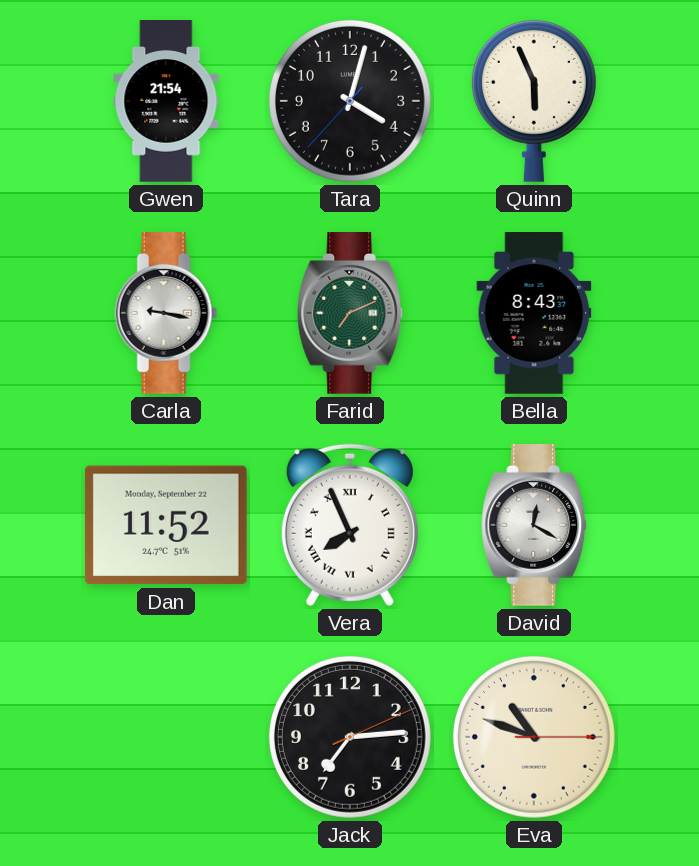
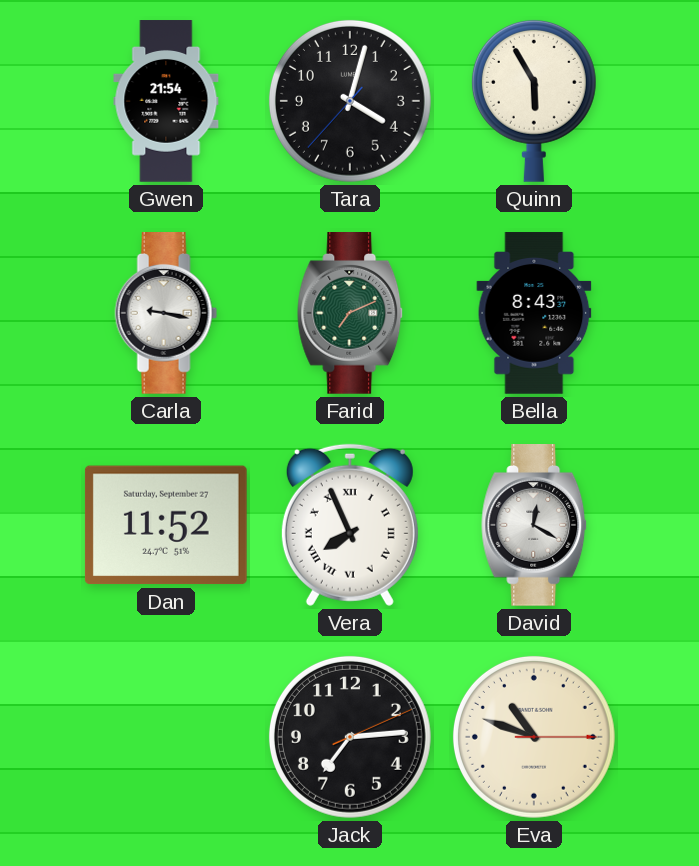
Quinn: 5:56 -> 5:55
Dan date: Monday, September 22 -> Saturday, September 27
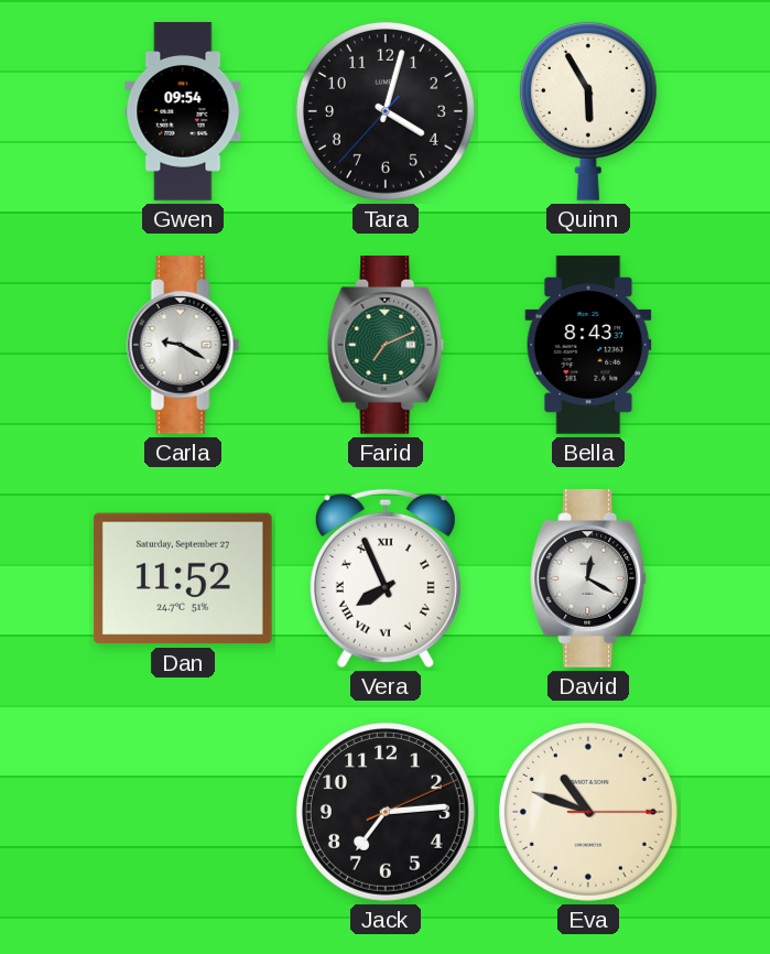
Gwen: 21:54 -> 09:54
Carla: 9:17 -> 9:20
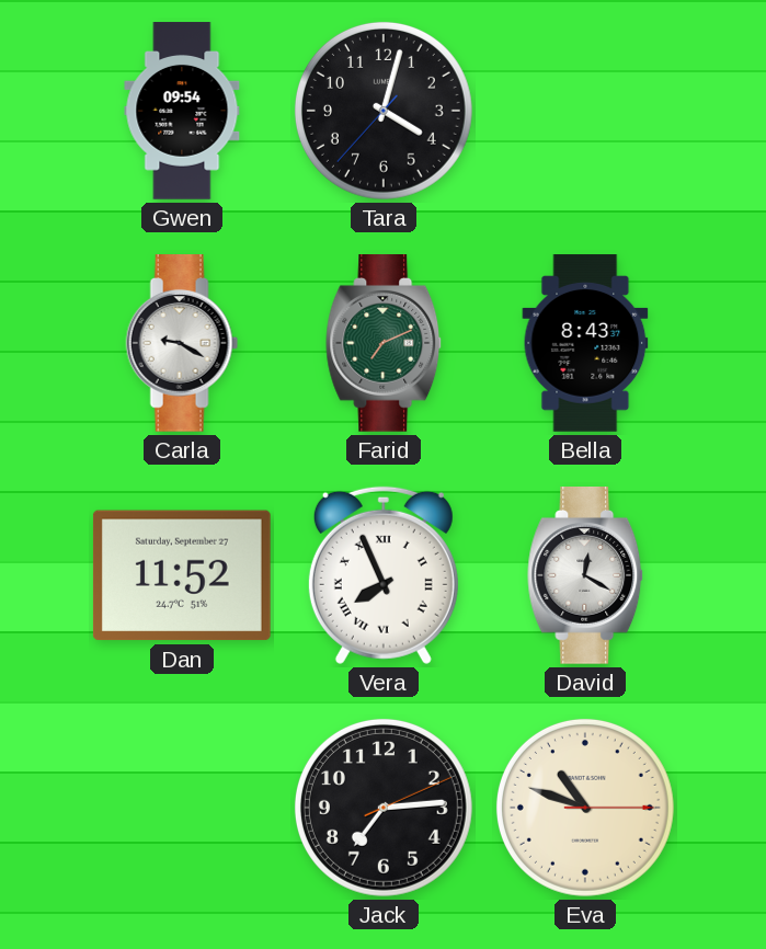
Quinn: 5:55 -> none
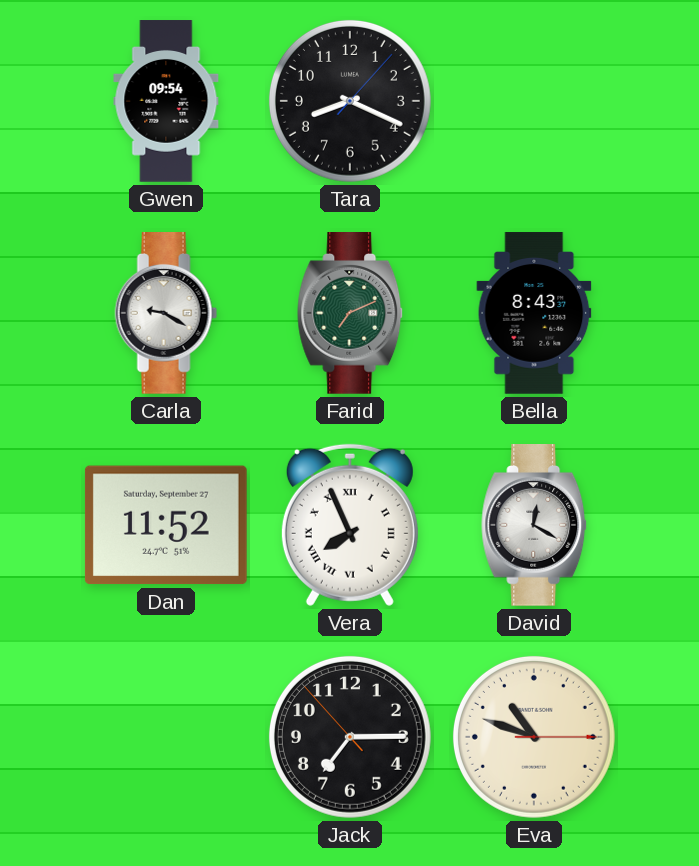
Tara: 4:02 -> 8:19
Jack: 7:14:11 -> 7:14:53
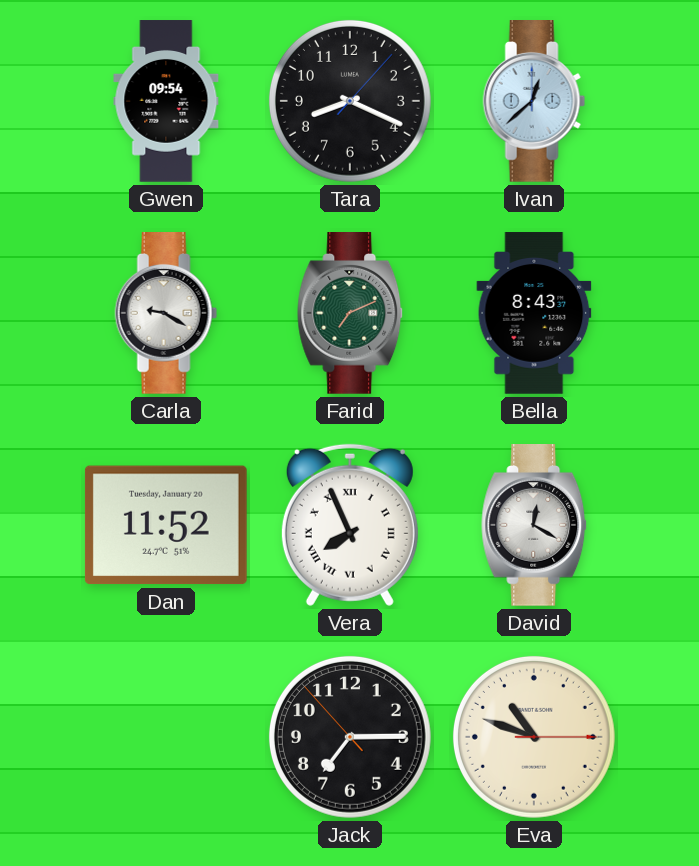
Ivan: none -> 12:38
Dan date: Saturday, September 27 -> Tuesday, January 20
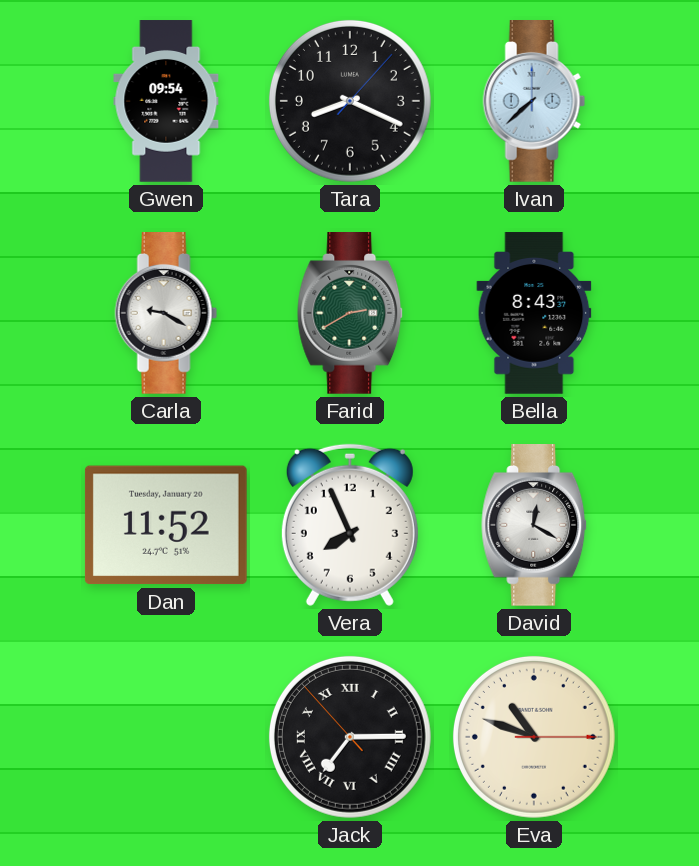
Ivan: 12:38 -> 7:38
Farid: 7:11 -> 2:40
Vera numerals: Roman -> Arabic
Jack numerals: Arabic -> Roman
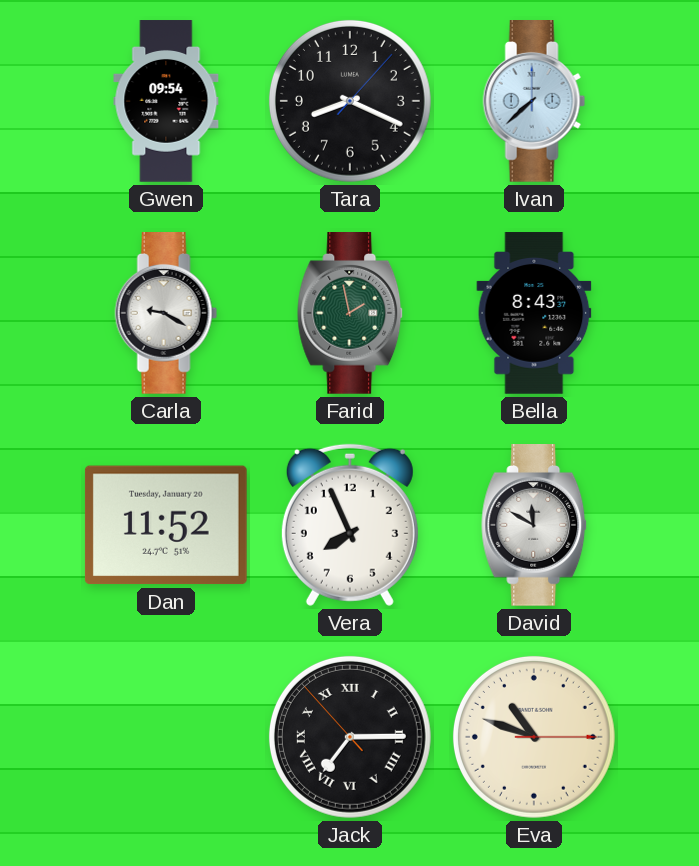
Farid: 2:40 -> 1:58
David: 12:20 -> 11:50
